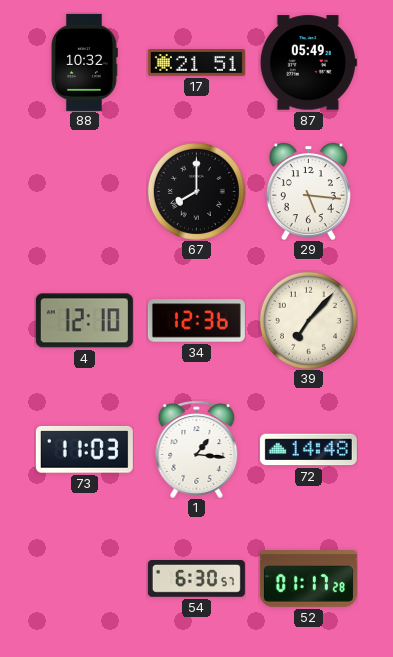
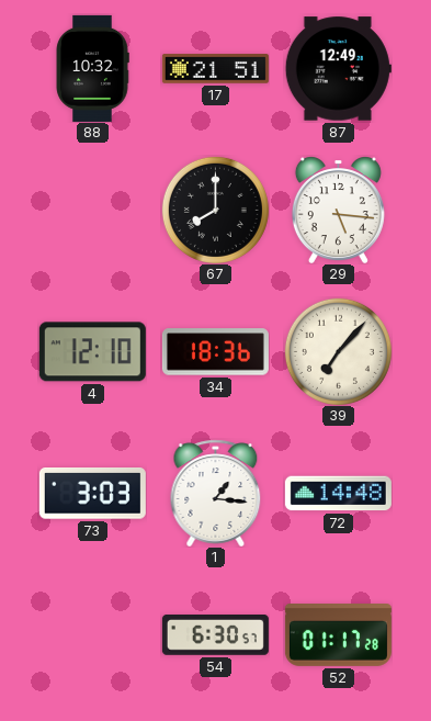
87: 05:49 -> 12:49
34: 12:36 -> 18:36
73: 11:03 -> 3:03
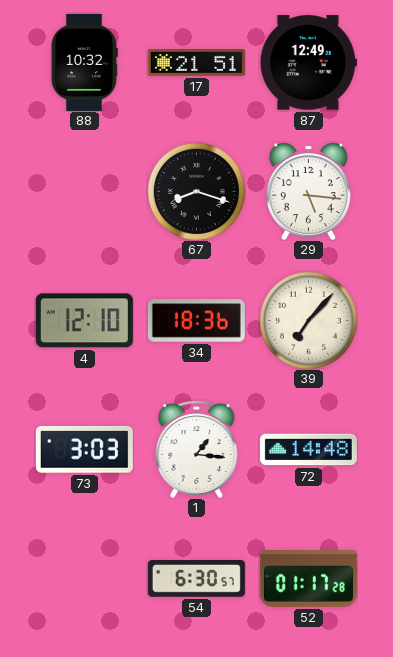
67: 8:00 -> 8:18
